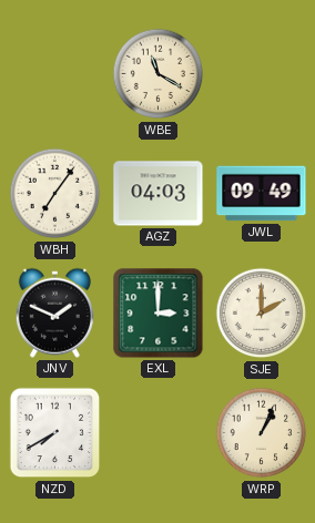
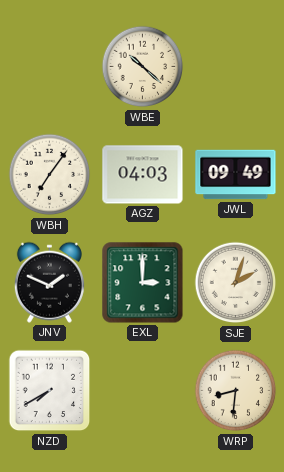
WBE: 11:20 -> 10:22
SJE: 2:00 -> 2:03
WRP: 1:04 -> 8:31
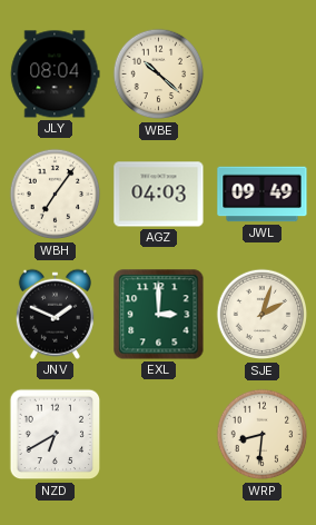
JLY: none -> 08:04
NZD: 7:40 -> 6:40
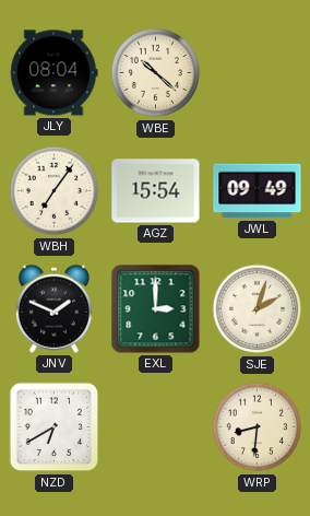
AGZ: 04:03 -> 15:54
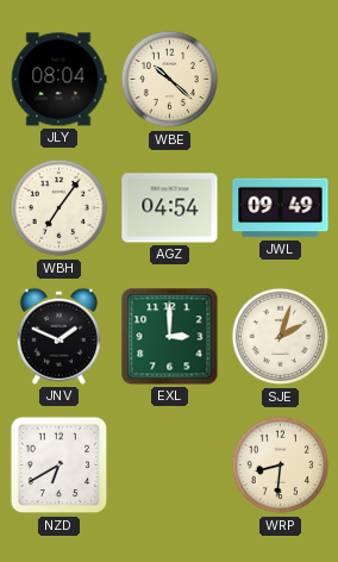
AGZ: 15:54 -> 04:54
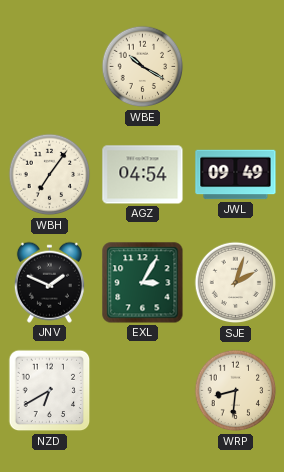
JLY: 08:04 -> none
WBE: 10:22 -> 10:20
EXL: 3:00 -> 3:05
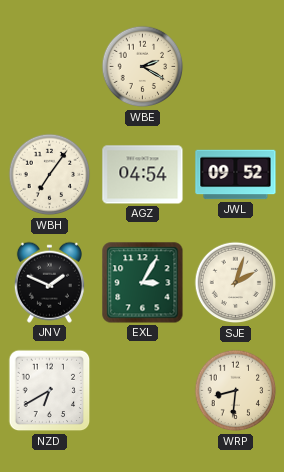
WBE: 10:20 -> 2:20
JWL: 09:49 -> 09:52
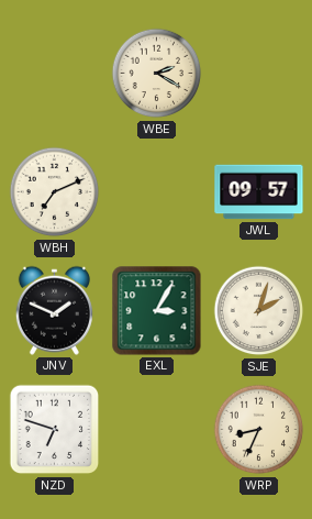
WBH: 7:06 -> 7:11
AGZ: 04:54 -> none
JWL: 09:52 -> 09:57
NZD: 6:40 -> 6:48
WRP: 8:31 -> 8:34
